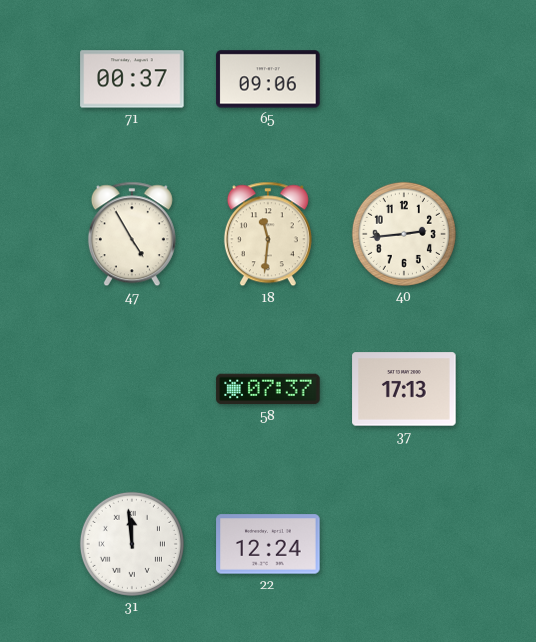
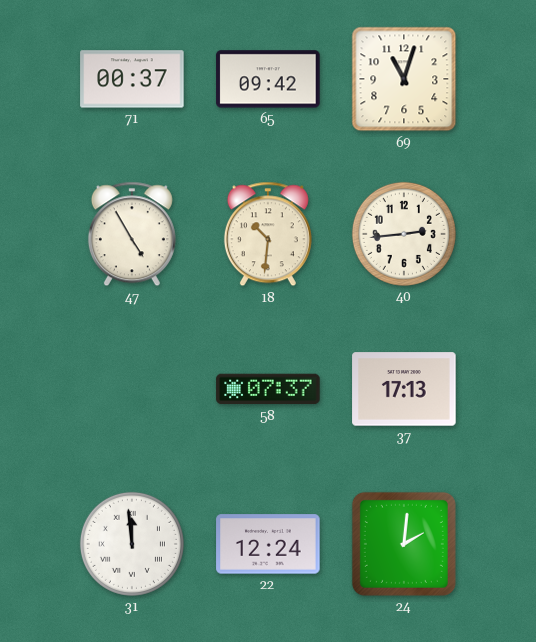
65: 09:06 -> 09:42
69: none -> 11:03
18: 11:31 -> 10:31
24: none -> 2:01
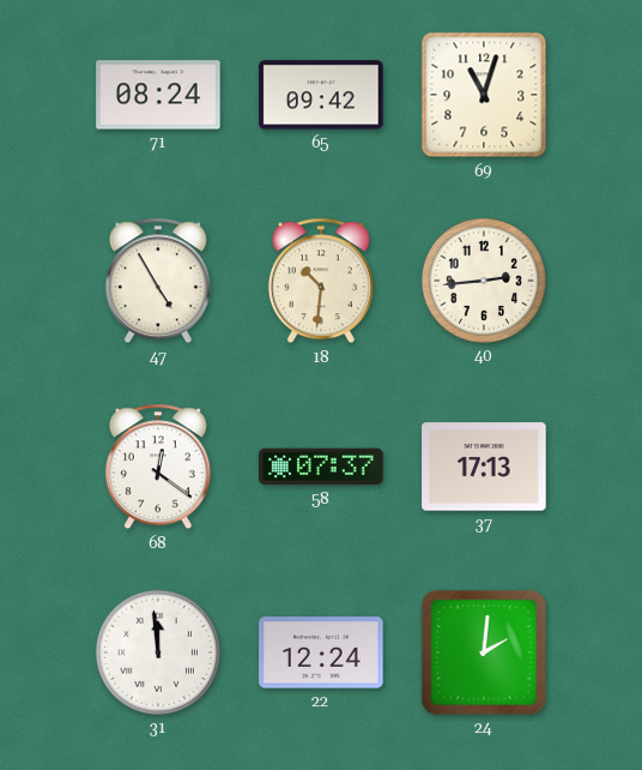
71: 00:37 -> 08:24
68: none -> 12:21
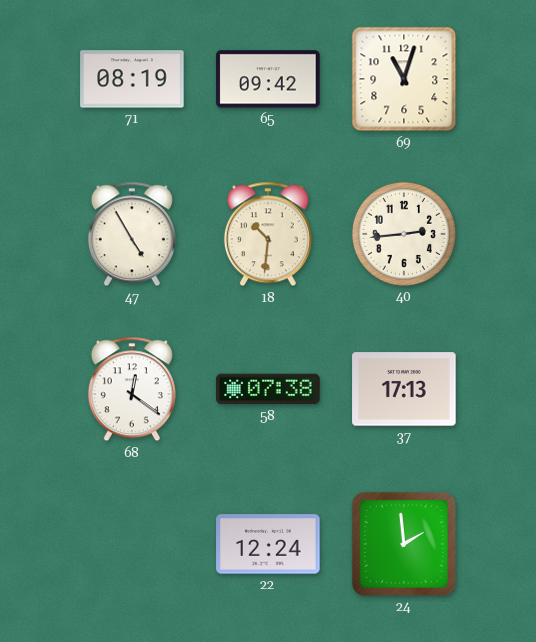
71: 08:24 -> 08:19
58: 07:37 -> 07:38
31: 11:59 -> none
24: 2:01 -> 1:59
